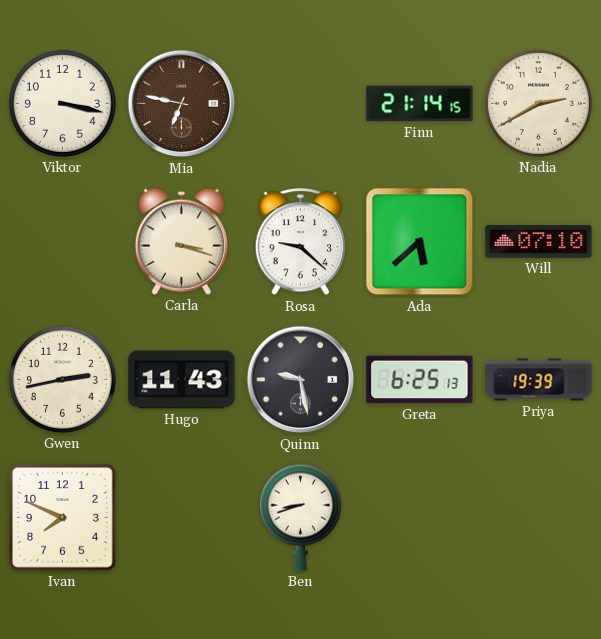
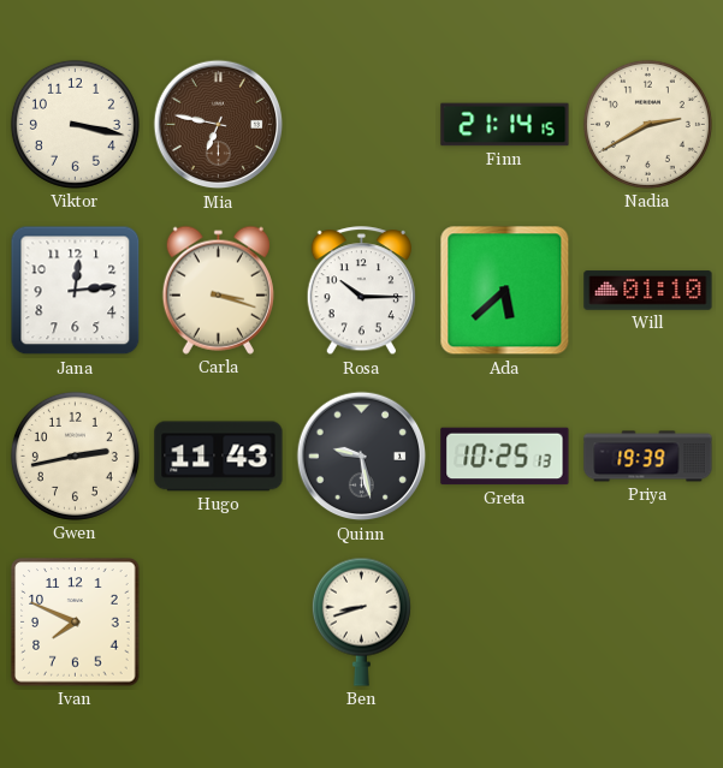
Jana: none -> 12:14
Rosa: 9:22 -> 10:15
Will: 07:10 -> 01:10
Greta: 6:25 -> 10:25
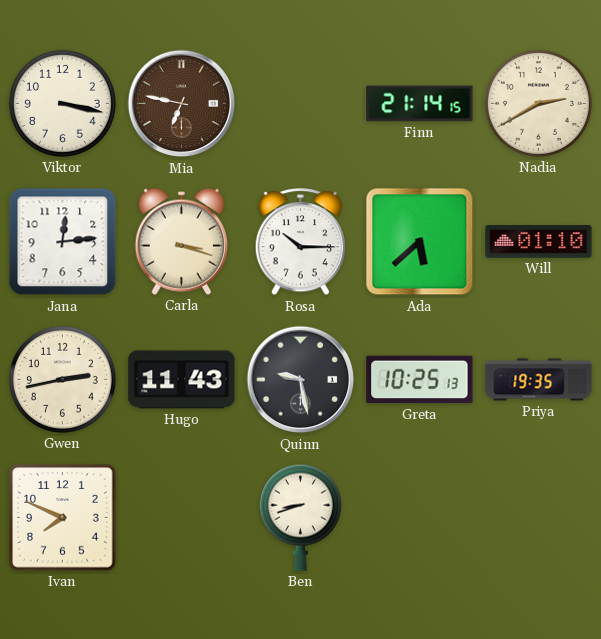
Priya: 19:39 -> 19:35
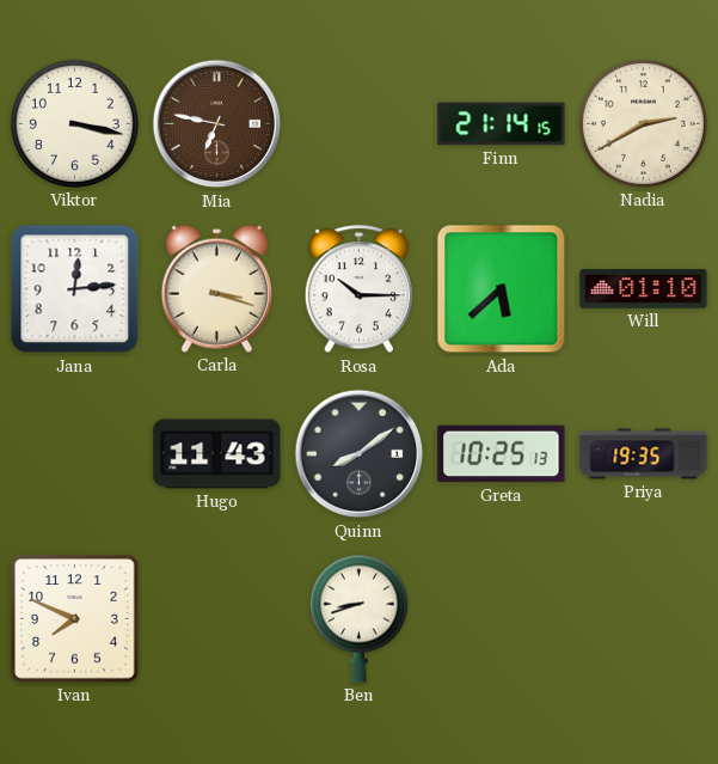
Gwen: 2:43 -> none
Quinn: 9:28 -> 8:09
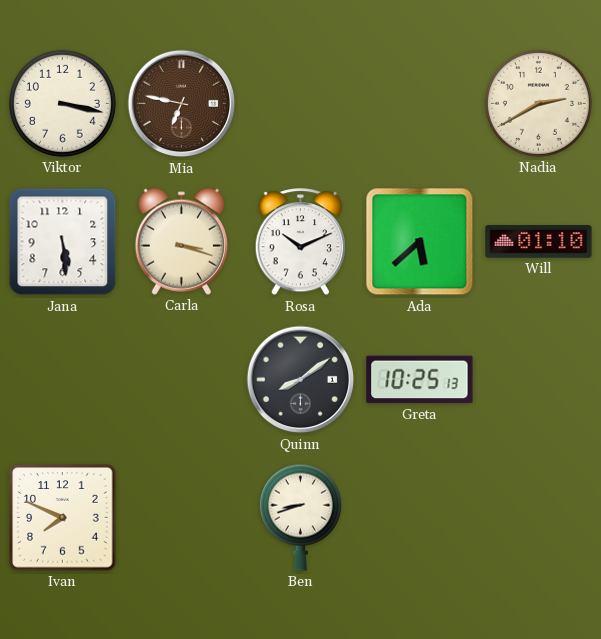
Finn: 21:14 -> none
Jana: 12:14 -> 5:29
Rosa: 10:15 -> 10:11
Hugo: 11:43 -> none
Priya: 19:35 -> none
